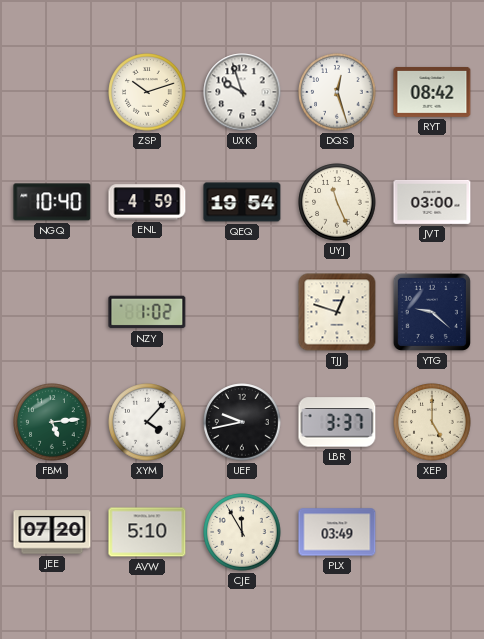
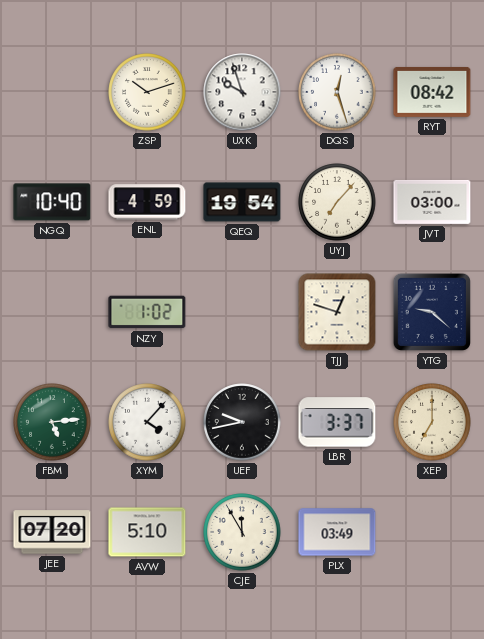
UYJ: 11:26 -> 7:07
XEP: 5:00 -> 7:00
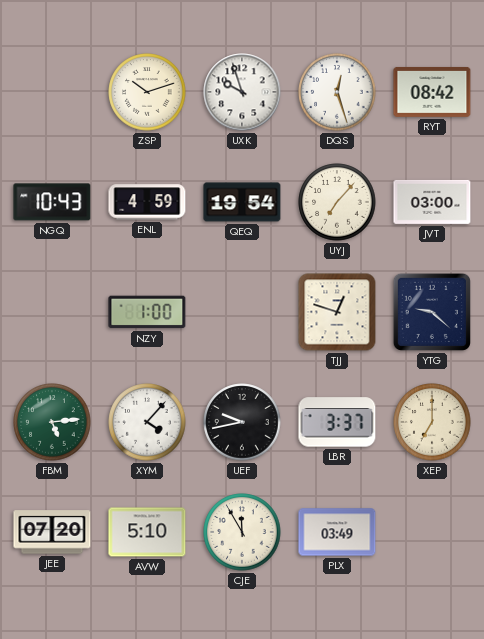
NGQ: 10:40 -> 10:43
NZY: 1:02 -> 1:00
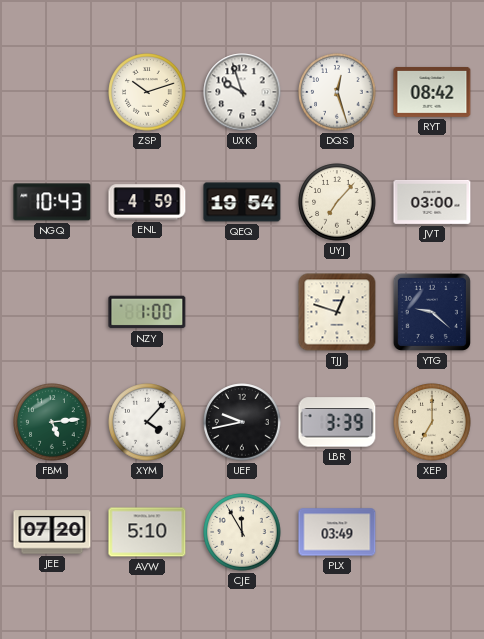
LBR: 3:37 -> 3:39
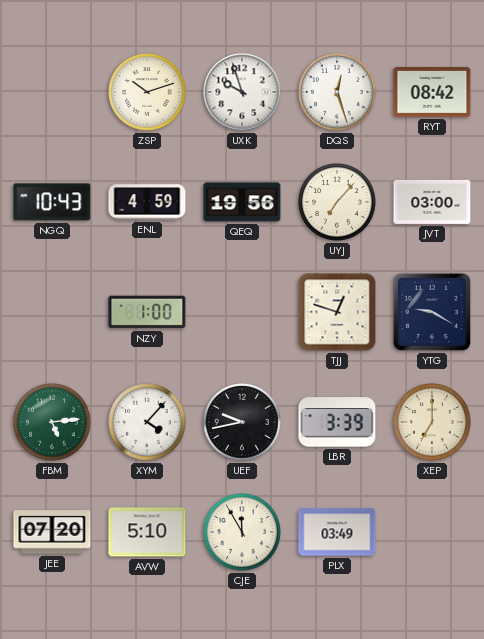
QEQ: 19:54 -> 19:56
YTG: 9:22 -> 9:20
